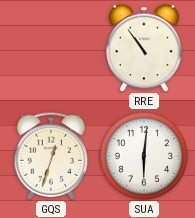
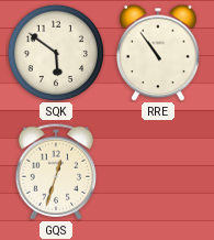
SQK: none -> 5:51
SUA: 6:01 -> none
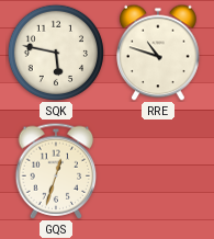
SQK: 5:51 -> 5:47
RRE: 10:54 -> 10:48
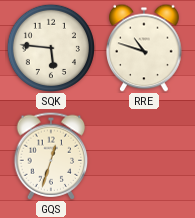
SQK: 5:47 -> 5:46
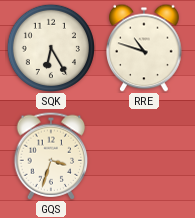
SQK: 5:46 -> 6:25
GQS: 12:33 -> 3:33
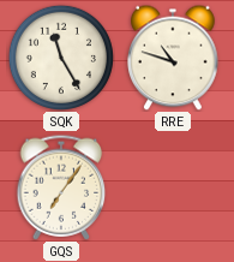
SQK: 6:25 -> 11:25
GQS: 3:33 -> 7:06
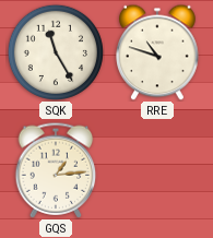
GQS: 7:06 -> 1:14
